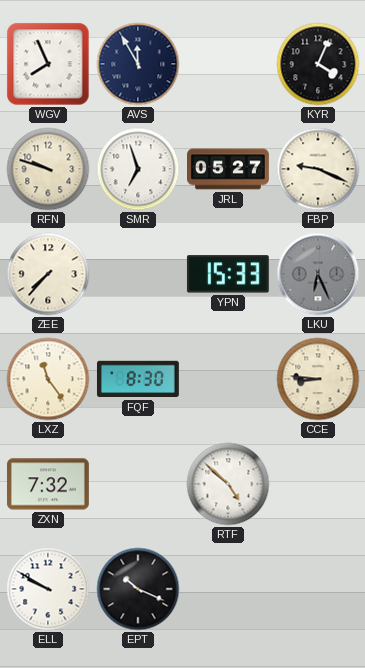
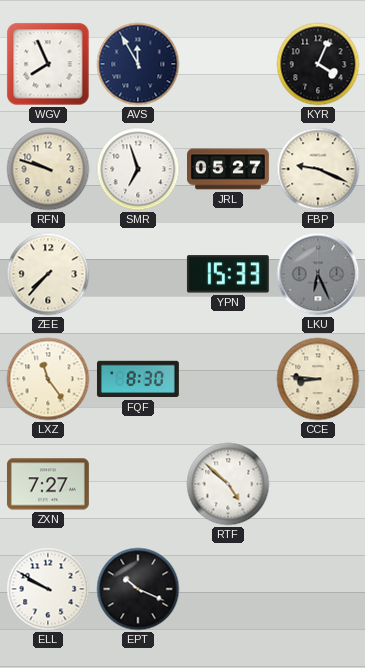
ZXN: 7:32 -> 7:27
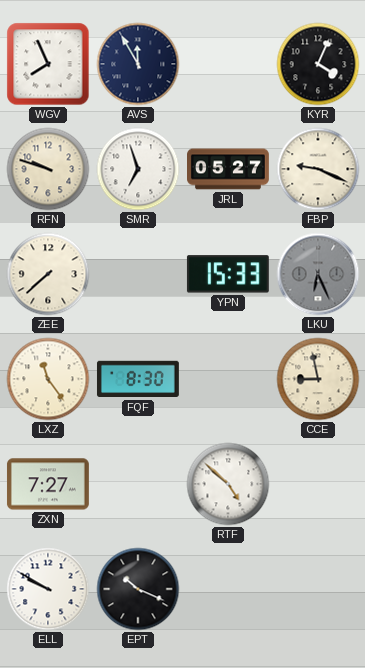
ZEE: 7:37 -> 7:38
CCE: 8:46 -> 8:58
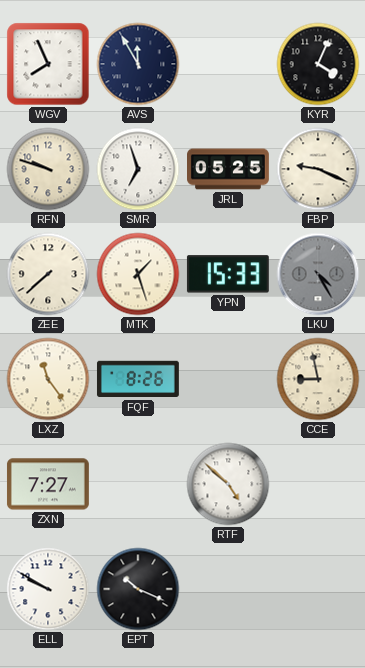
JRL: 05:27 -> 05:25
MTK: none -> 1:27
LKU: 6:26 -> 4:25
FQF: 8:30 -> 8:26
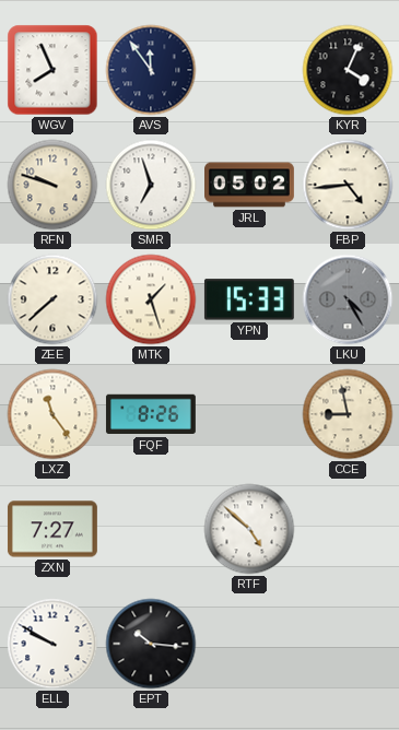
AVS: 11:55 -> 11:54
JRL: 05:25 -> 05:02
FBP: 9:19 -> 4:44
EPT: 10:19 -> 10:16
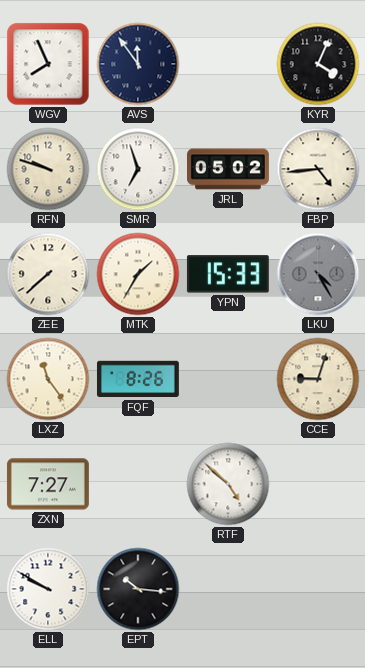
MTK: 1:27 -> 1:35
CCE: 8:58 -> 9:03
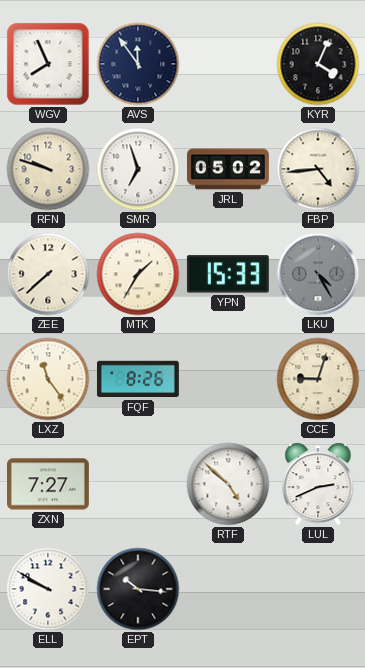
LUL: none -> 2:41
